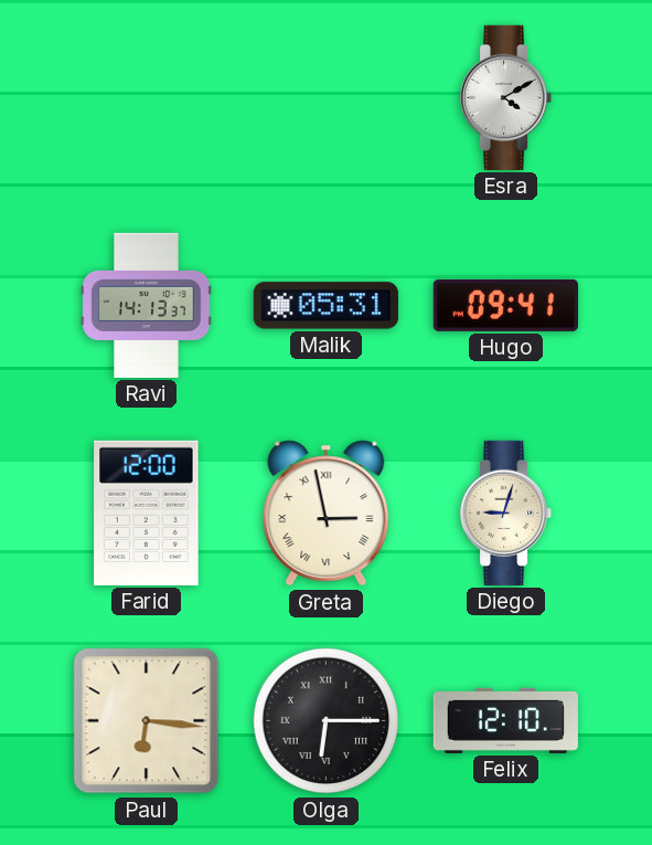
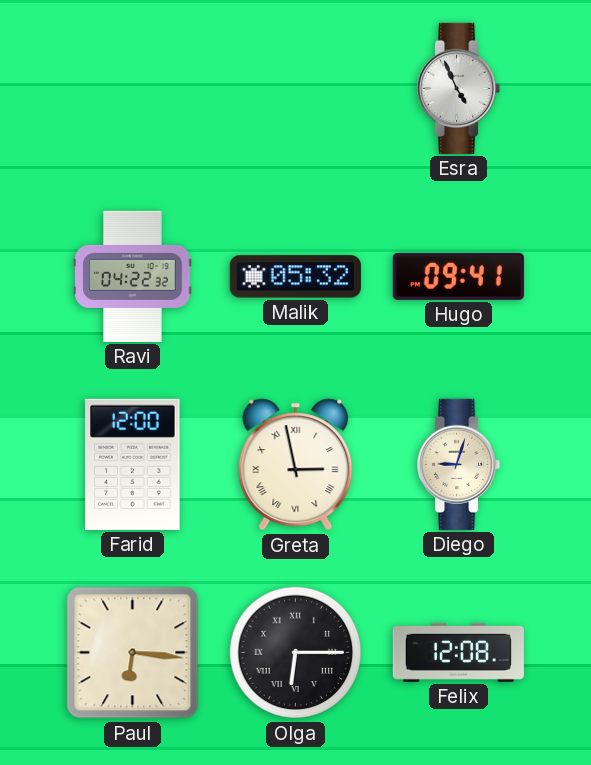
Esra: 4:10 -> 4:56
Ravi: 14:13 -> 04:22
Malik: 05:31 -> 05:32
Felix: 12:10 -> 12:08
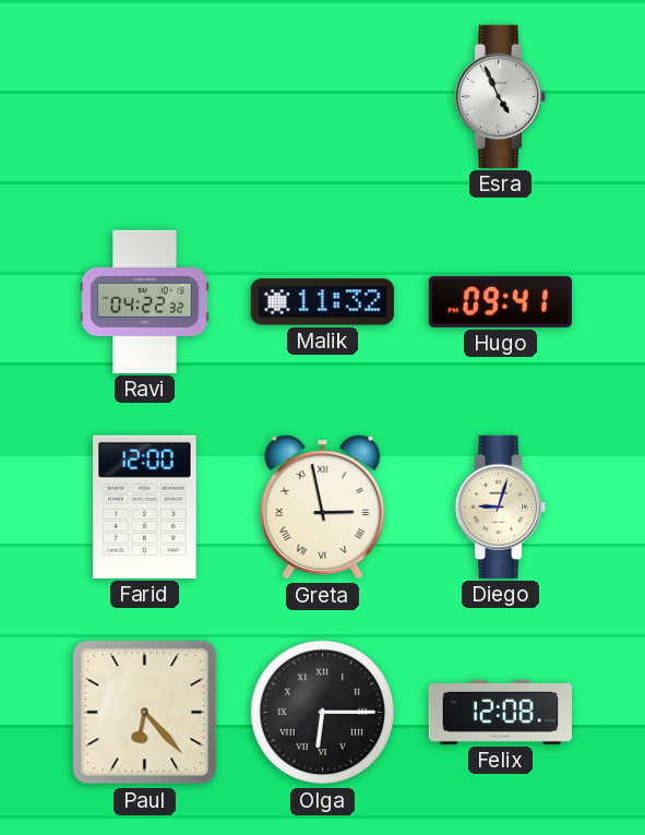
Malik: 05:32 -> 11:32
Paul: 6:16 -> 6:23
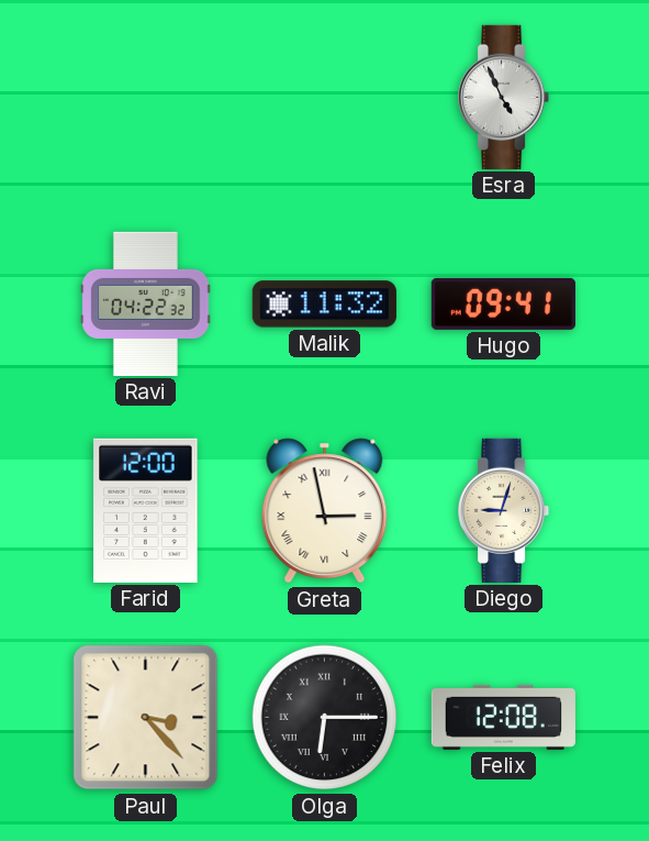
Paul: 6:23 -> 3:23
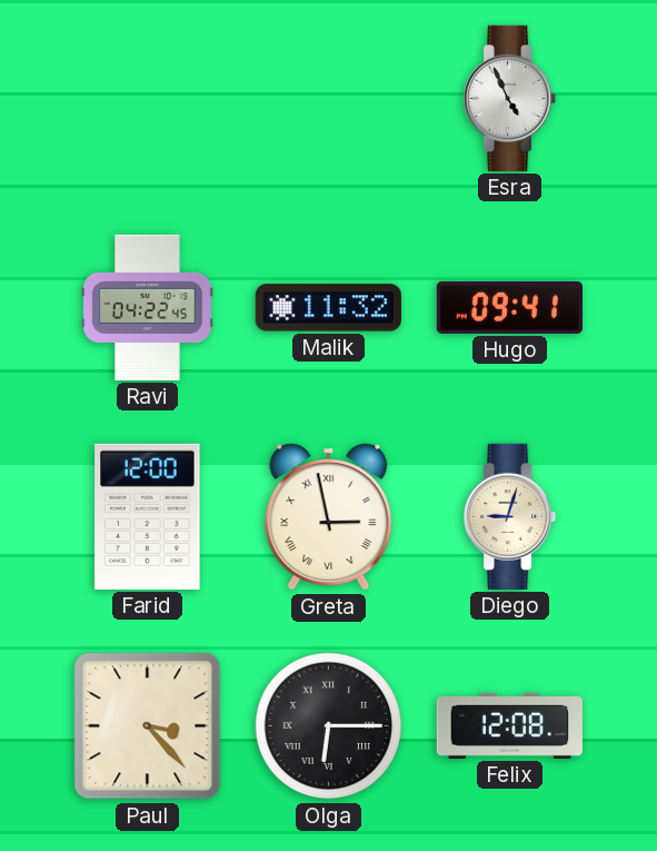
Ravi: 04:22:32 -> 04:22:45
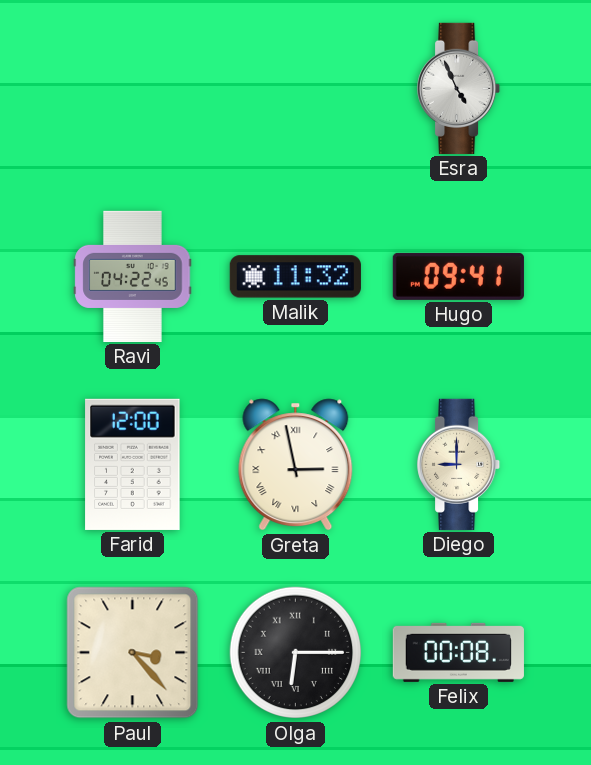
Diego: 9:03 -> 9:00
Felix: 12:08 -> 00:08
